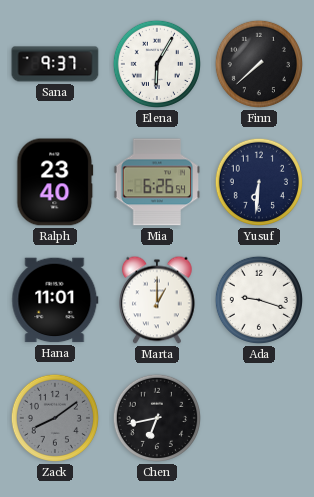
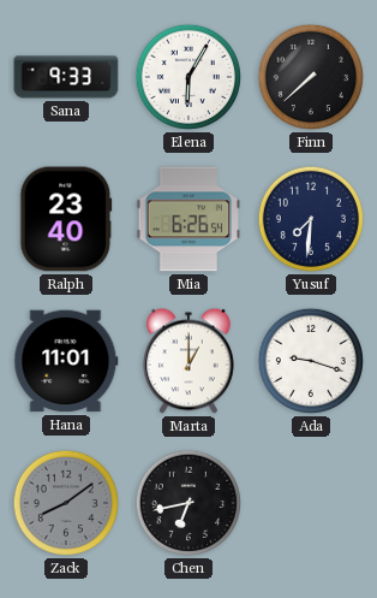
Sana: 9:37 -> 9:33
Yusuf: 6:31 -> 7:31
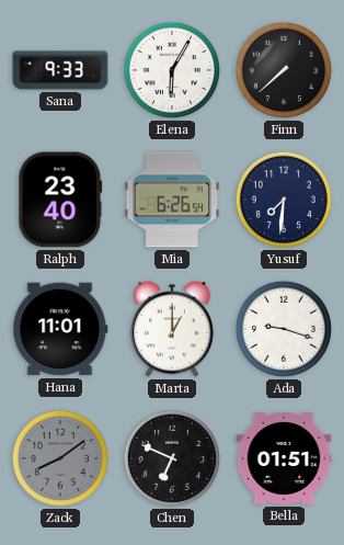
Chen: 6:43 -> 6:49
Bella: none -> 01:51
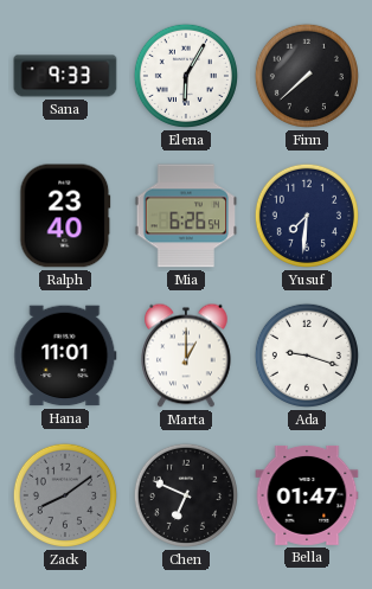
Bella: 01:51 -> 01:47
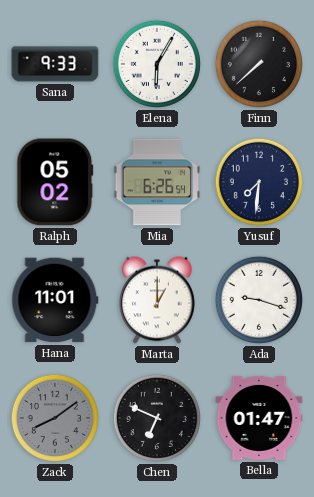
Ralph: 23:40 -> 05:02
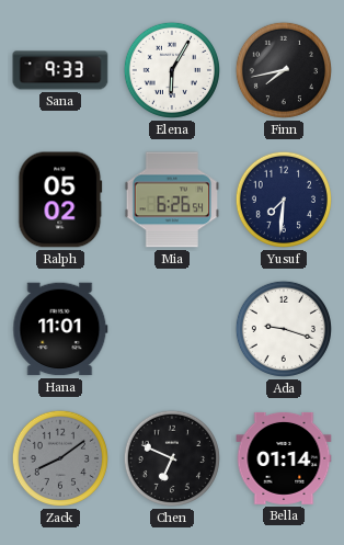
Finn: 7:38 -> 7:43
Marta: 1:00 -> none
Bella: 01:47 -> 01:14
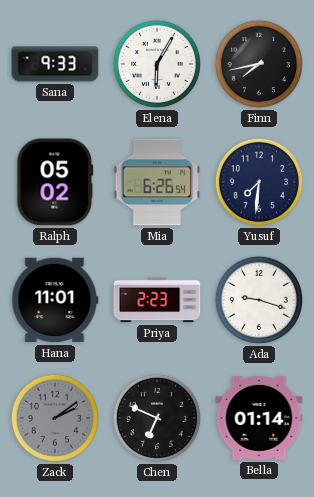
Priya: none -> 2:23
Zack: 8:09 -> 2:09
